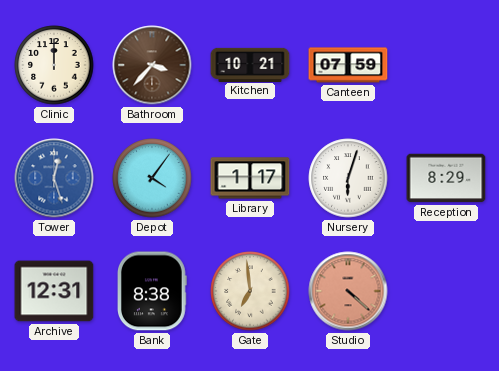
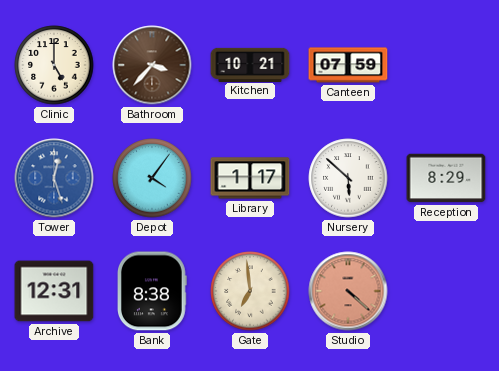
Clinic: 12:00 -> 5:00
Nursery: 6:03 -> 5:52
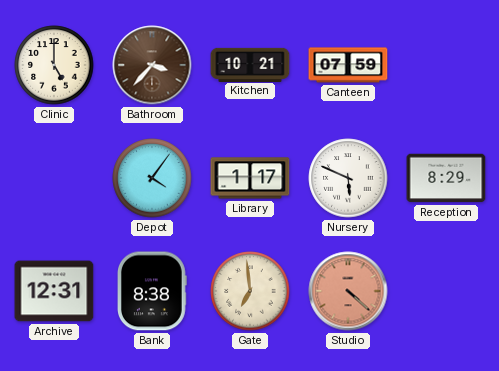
Tower: 12:27 -> none
Nursery: 5:52 -> 5:49
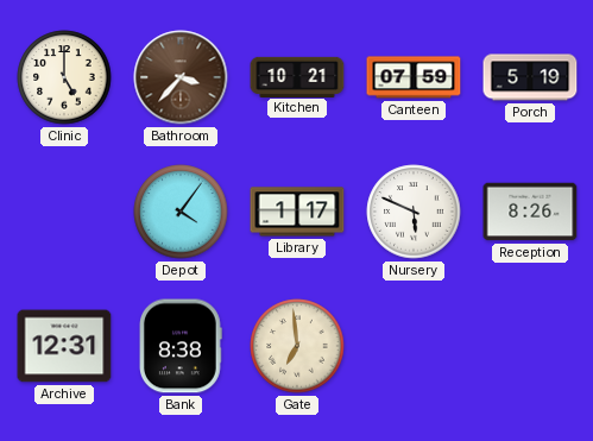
Porch: none -> 5:19
Reception: 8:29 -> 8:26
Studio: 4:22 -> none
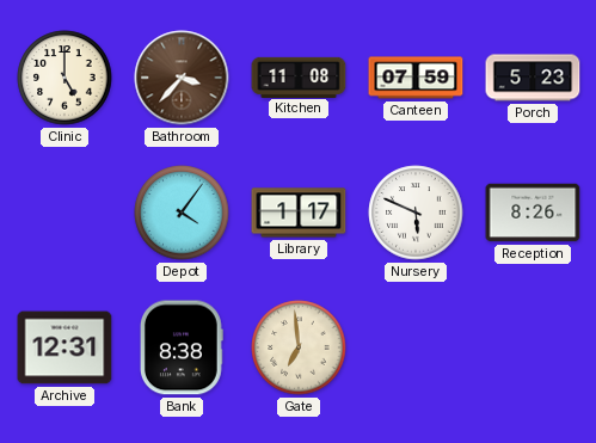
Kitchen: 10:21 -> 11:08
Porch: 5:19 -> 5:23
